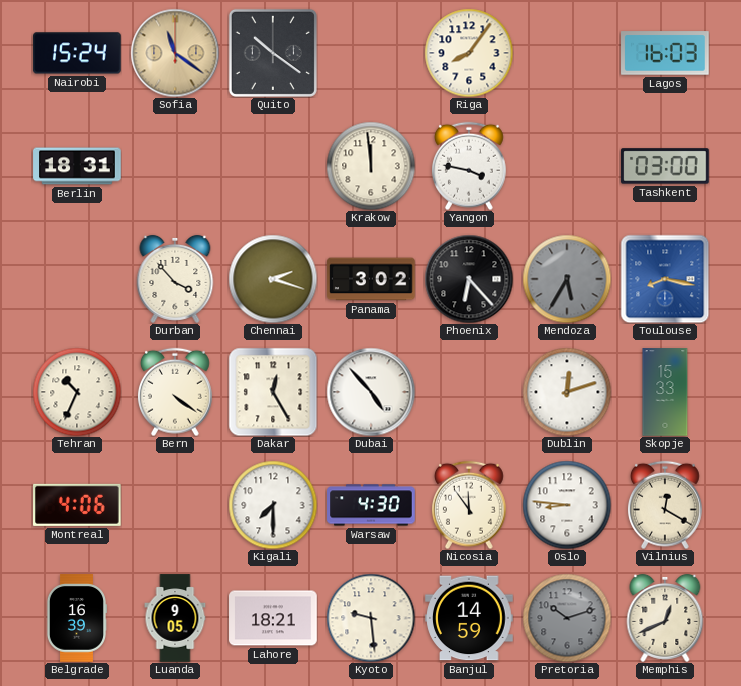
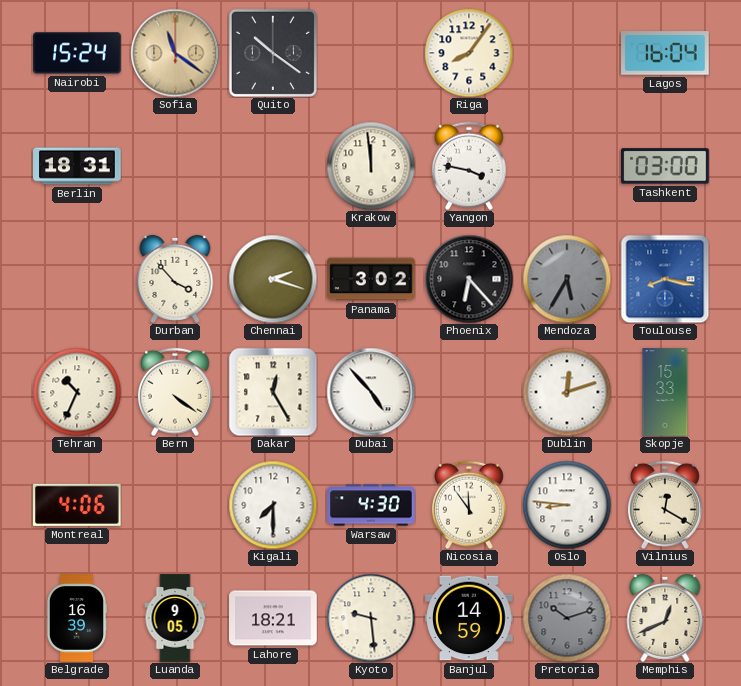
Lagos: 16:03 -> 16:04
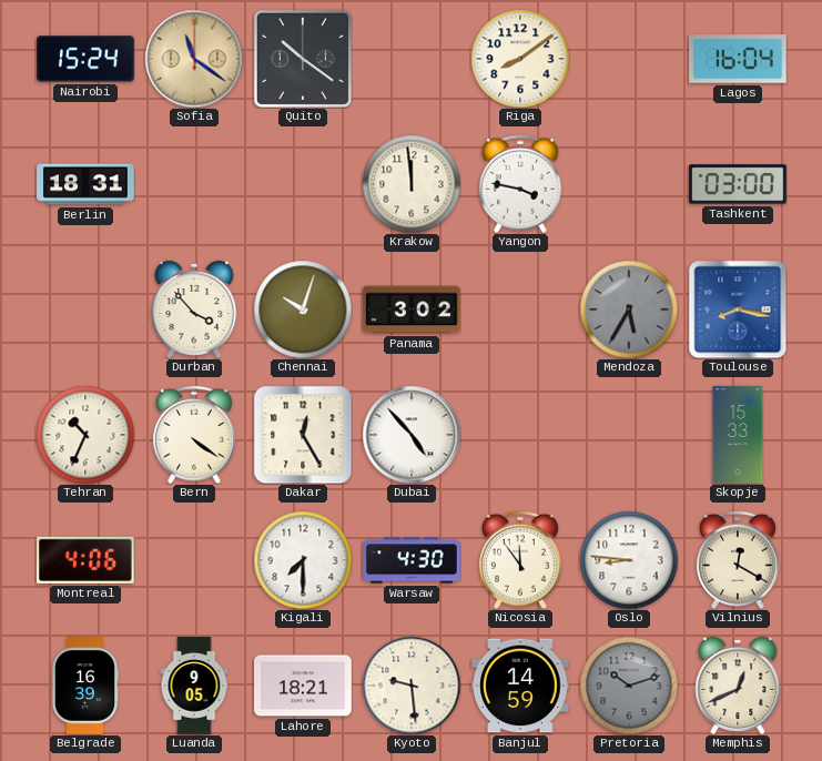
Riga: 8:06 -> 8:09
Chennai: 2:18 -> 10:03
Phoenix: 6:23 -> none
Dublin: 12:12 -> none
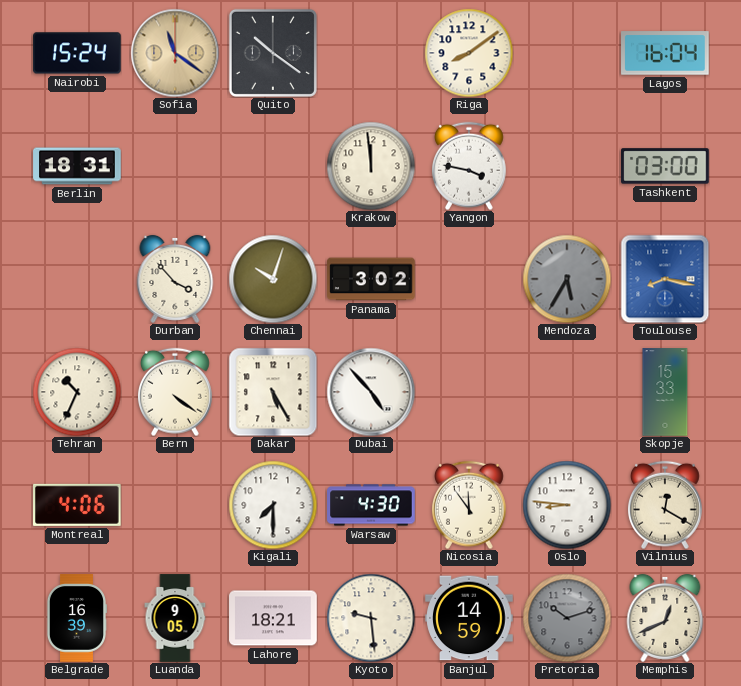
Dakar: 12:25 -> 5:25
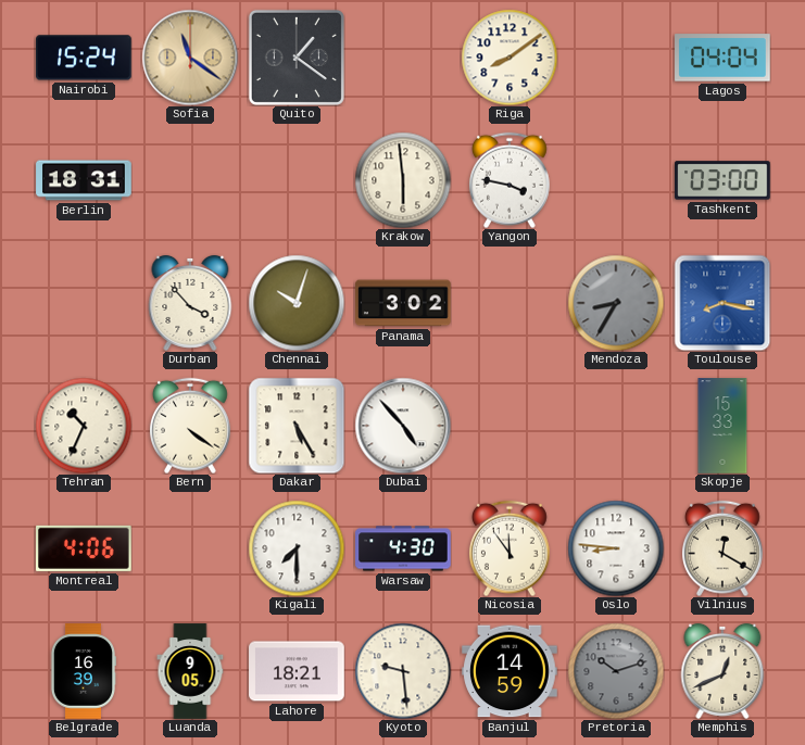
Quito: 10:21 -> 1:21
Lagos: 16:04 -> 04:04
Krakow: 11:59 -> 5:59
Mendoza: 5:35 -> 8:35
